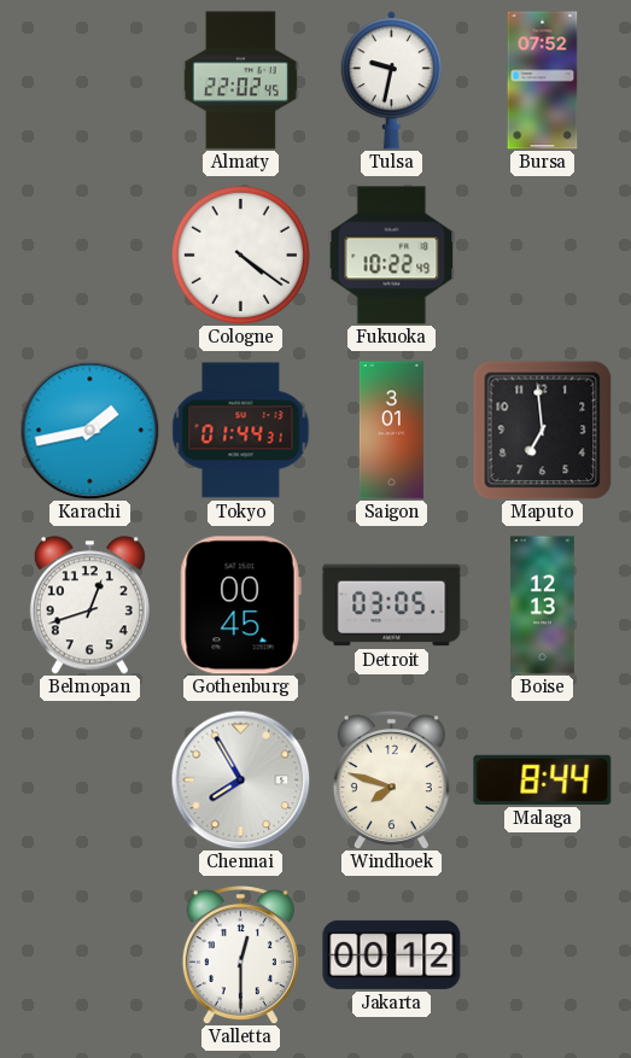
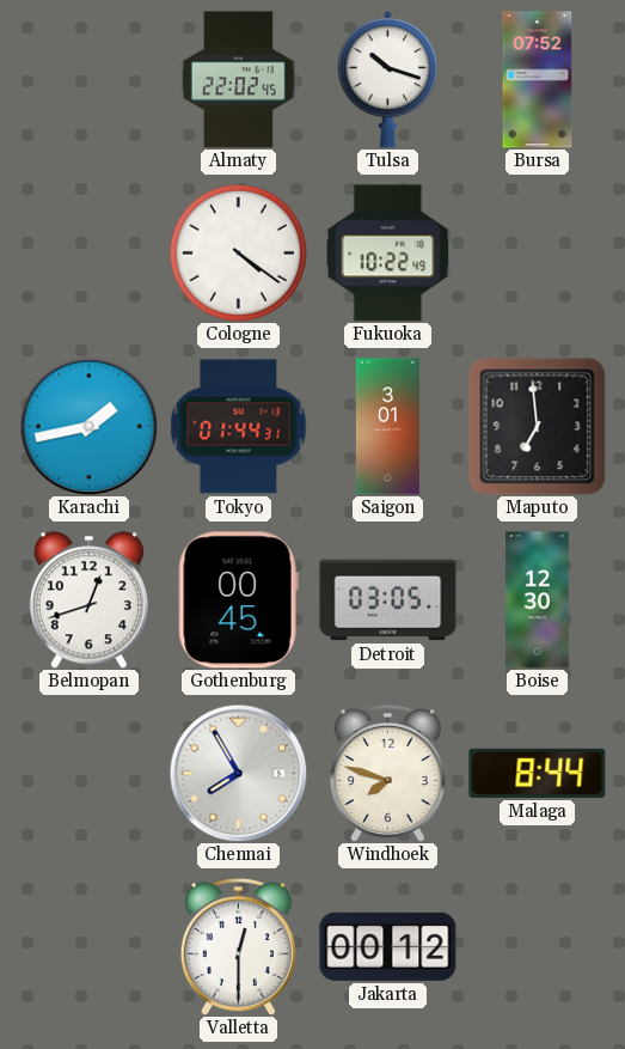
Tulsa: 9:32 -> 10:18
Boise: 12:13 -> 12:30
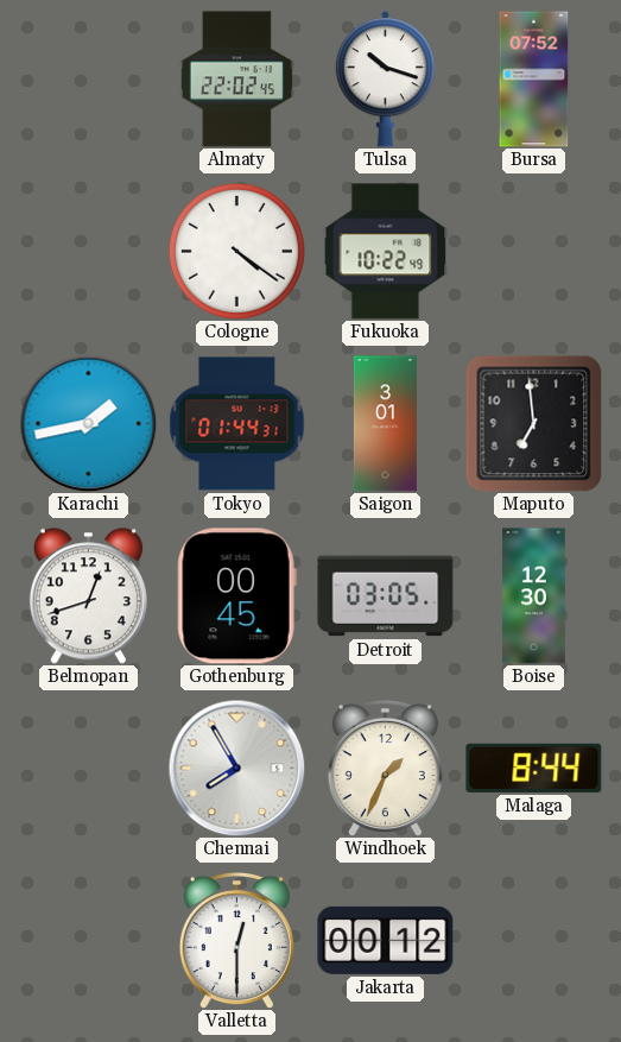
Windhoek: 7:48 -> 1:34
